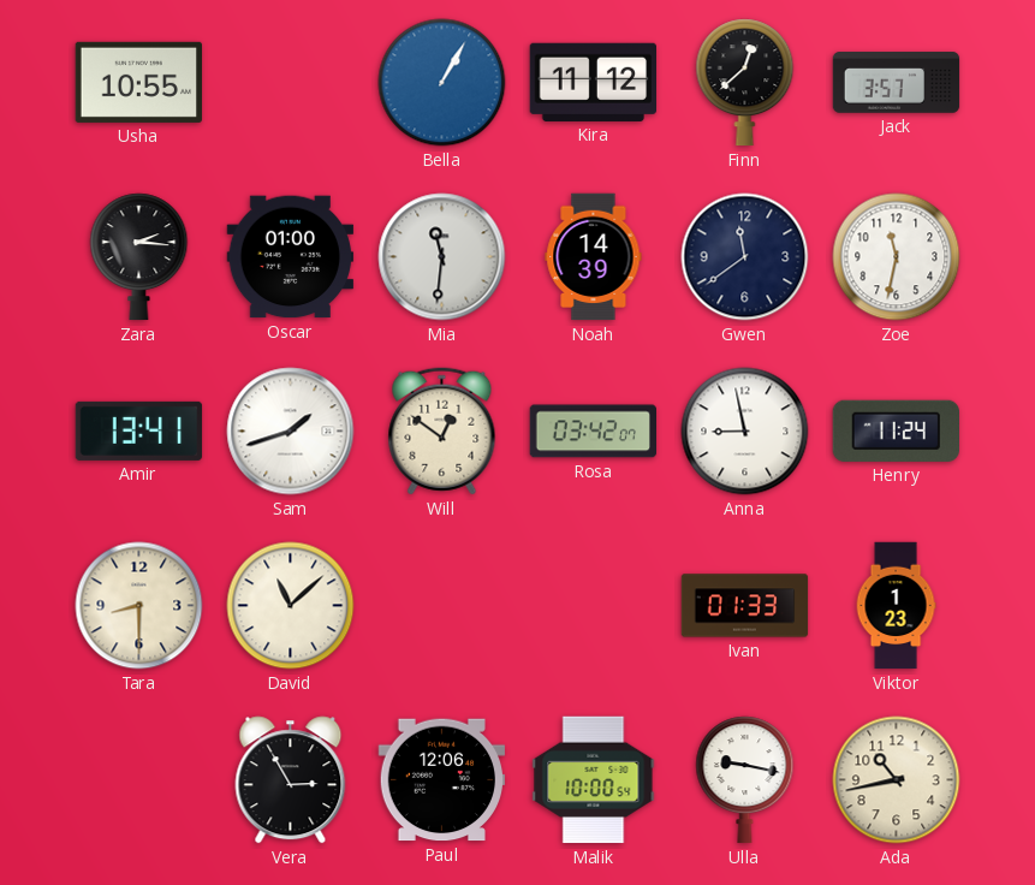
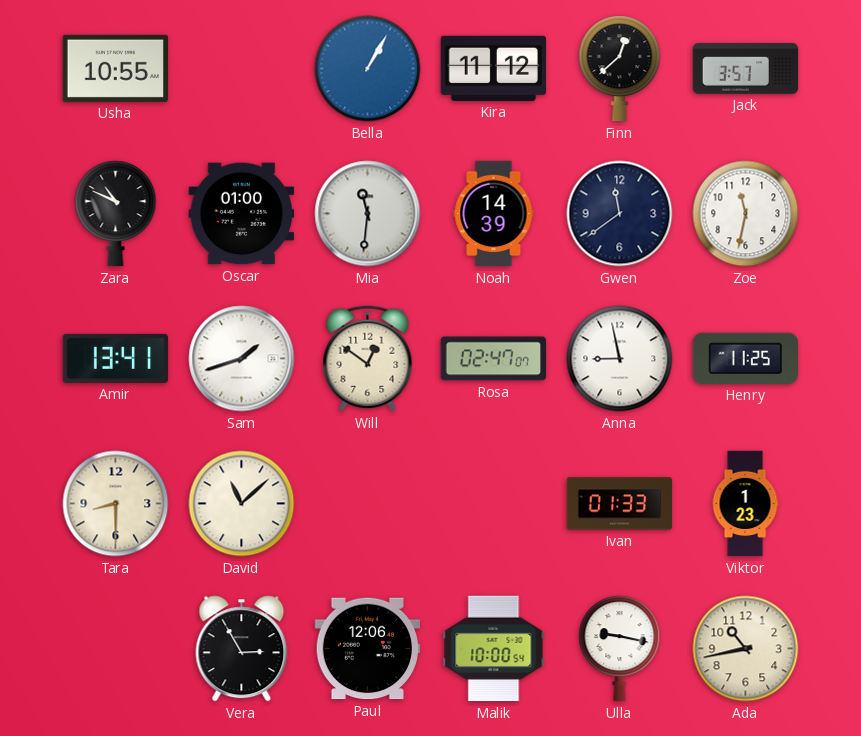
Zara: 2:16 -> 10:49
Rosa: 03:42 -> 02:47
Henry: 11:24 -> 11:25
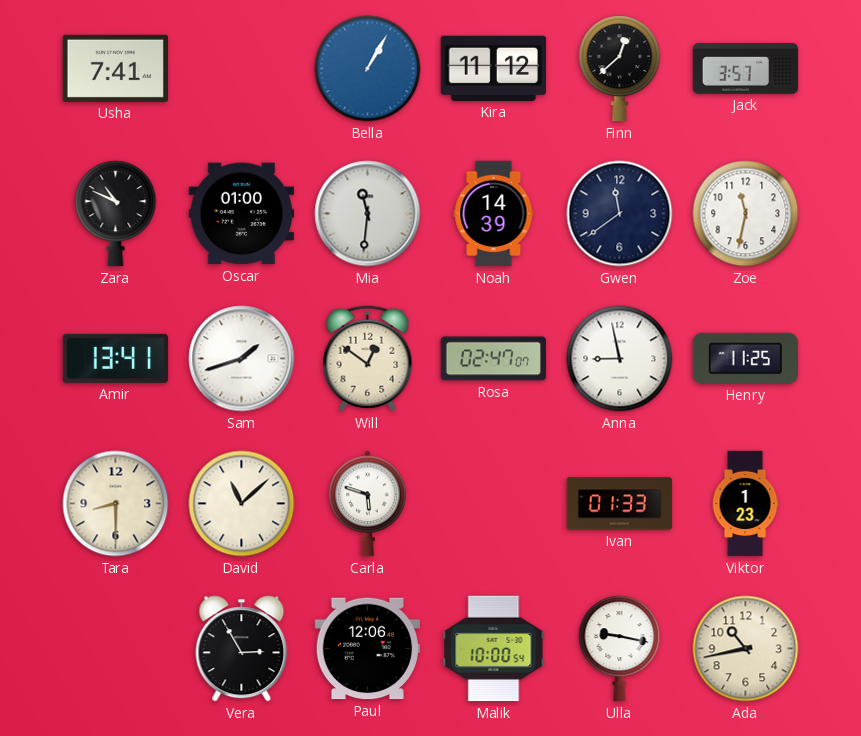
Usha: 10:55 -> 7:41
Carla: none -> 5:48
